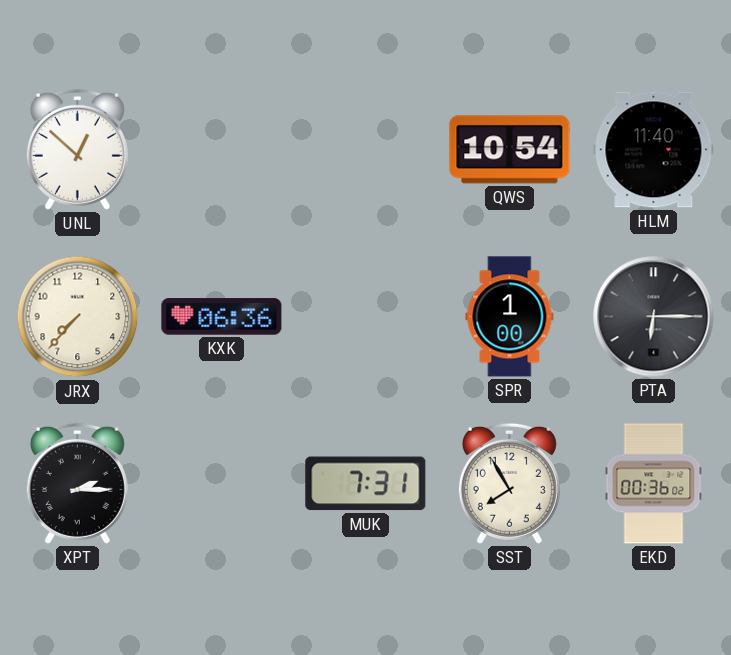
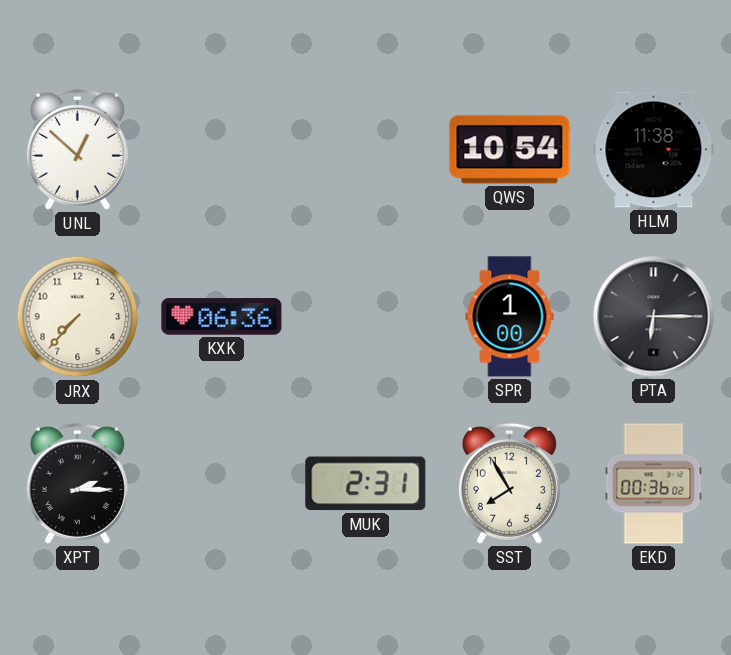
HLM: 11:40 -> 11:38
MUK: 7:31 -> 2:31
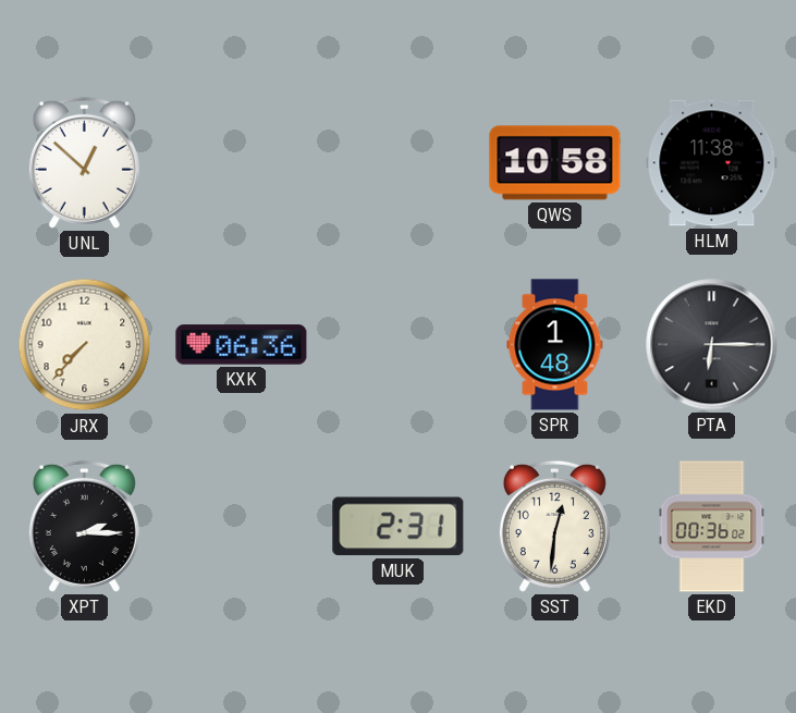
QWS: 10:54 -> 10:58
SPR: 1:00 -> 1:48
SST: 7:55 -> 12:31
